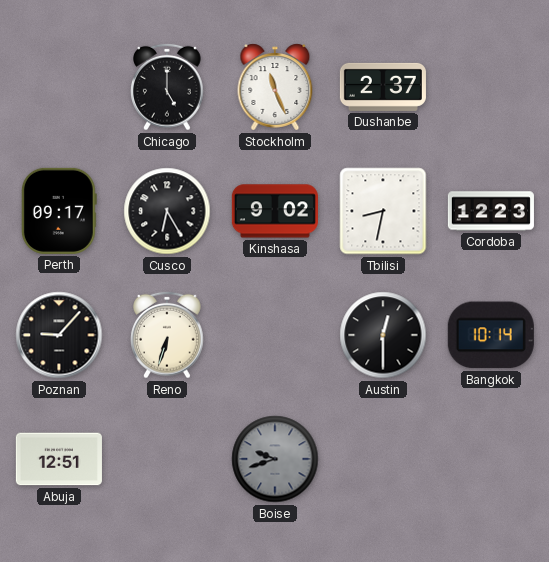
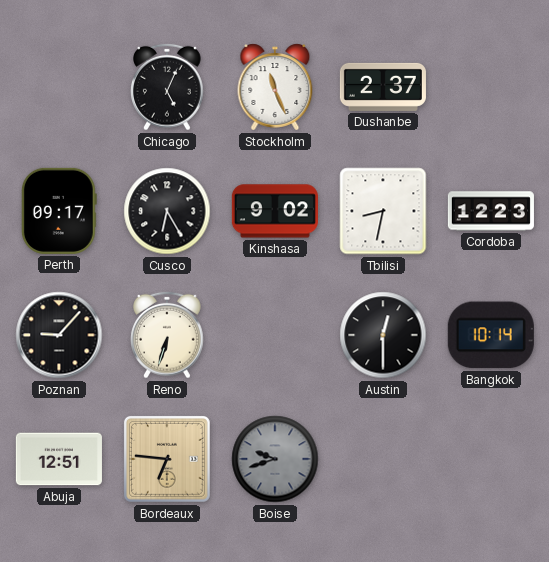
Chicago: 5:00 -> 5:04
Bordeaux: none -> 6:46
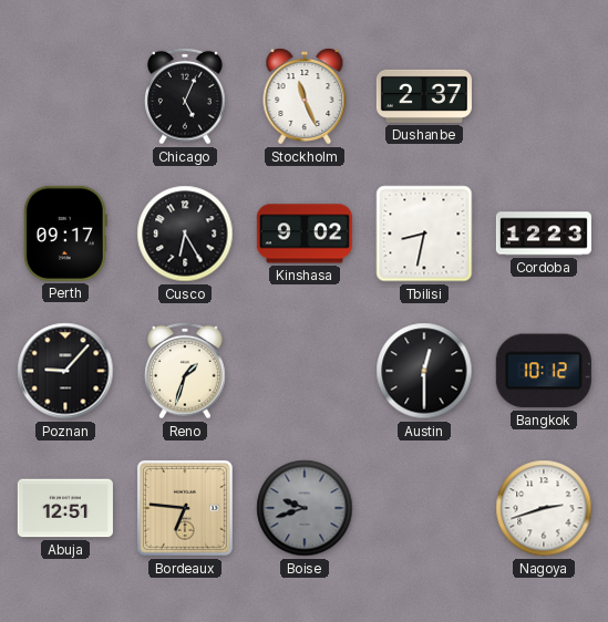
Reno: 6:33 -> 1:33
Bangkok: 10:14 -> 10:12
Nagoya: none -> 2:42
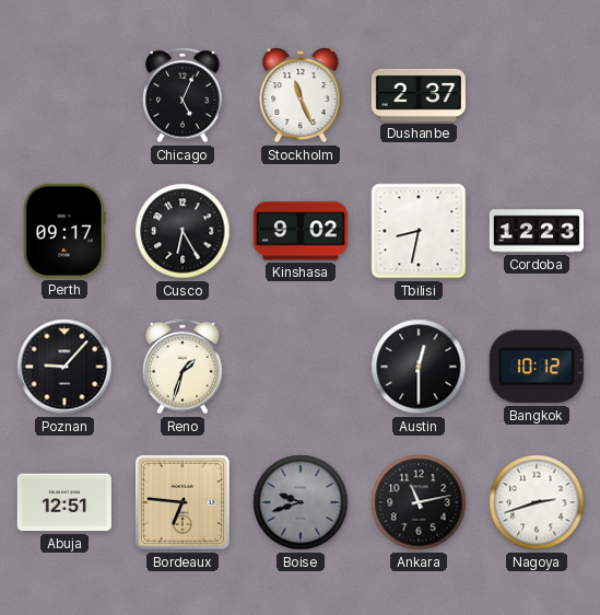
Ankara: none -> 11:13
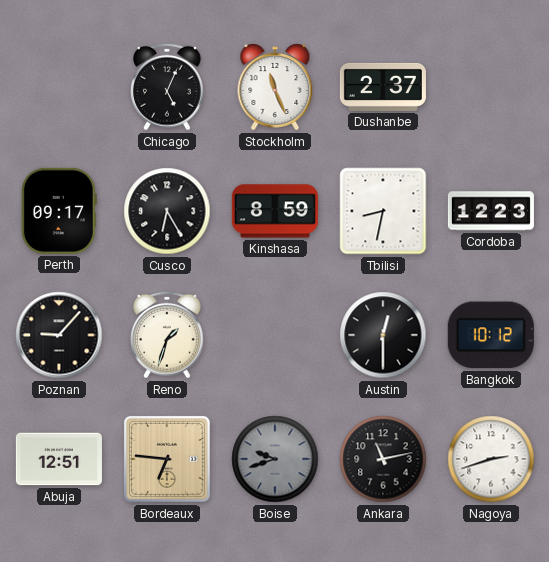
Kinshasa: 9:02 -> 8:59
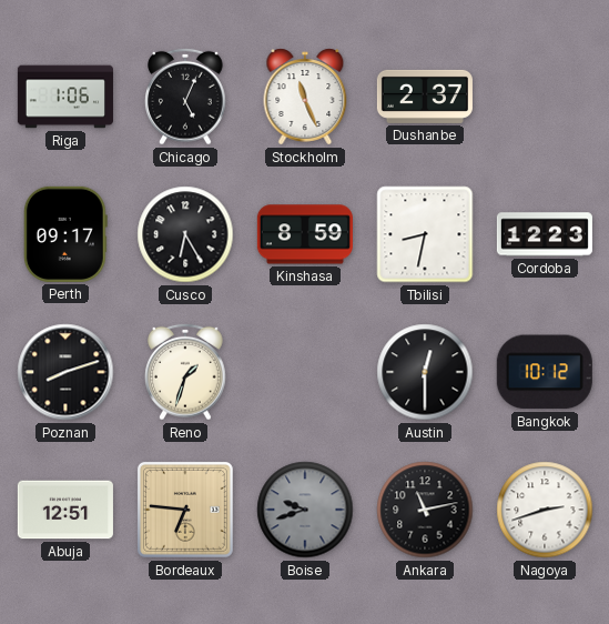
Riga: none -> 1:06
Poznan: 9:07 -> 8:12
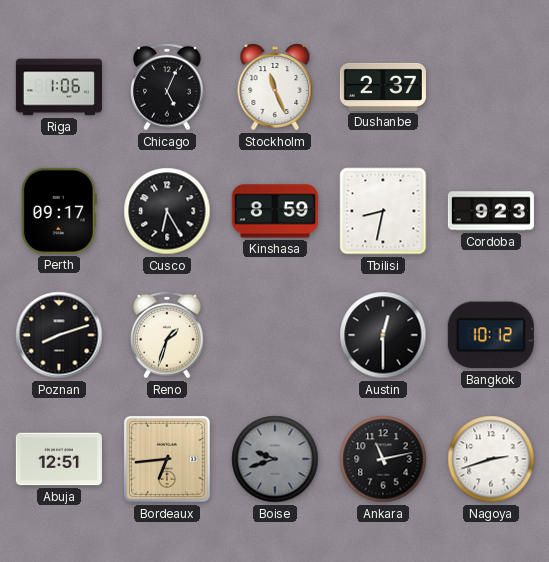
Cordoba: 12:23 -> 9:23
Bordeaux: 6:46 -> 6:44
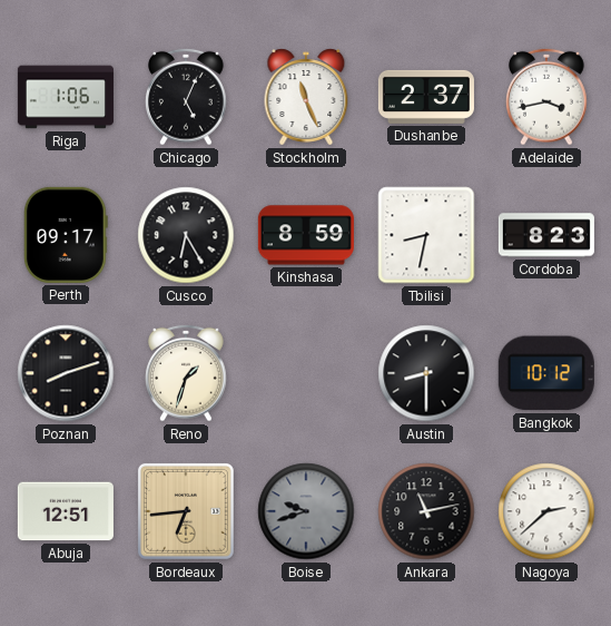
Adelaide: none -> 3:43
Cordoba: 9:23 -> 8:23
Austin: 12:30 -> 8:30
Nagoya: 2:42 -> 2:38
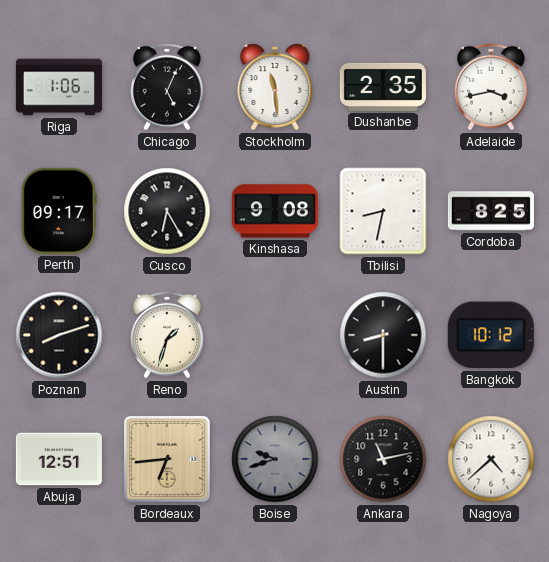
Stockholm: 11:26 -> 11:29
Dushanbe: 2:37 -> 2:35
Kinshasa: 8:59 -> 9:08
Cordoba: 8:23 -> 8:25
Nagoya: 2:38 -> 4:38
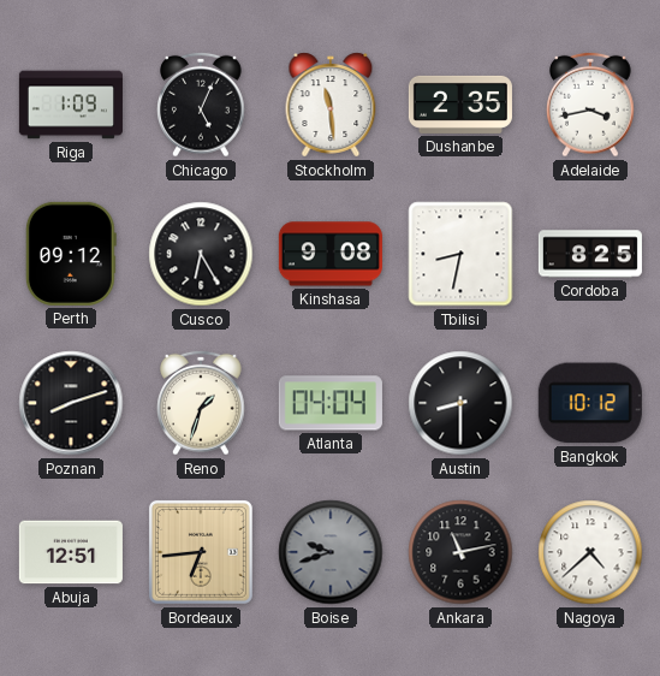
Riga: 1:06 -> 1:09
Perth: 09:17 -> 09:12
Atlanta: none -> 04:04
